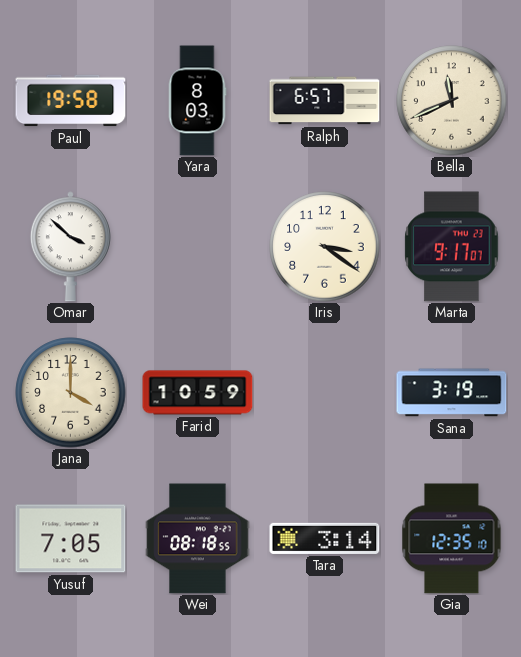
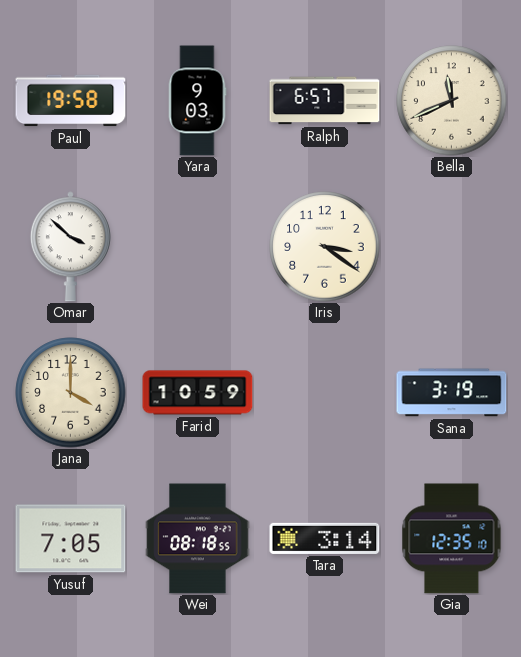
Yara: 8:03 -> 9:03
Marta: 9:17 -> none
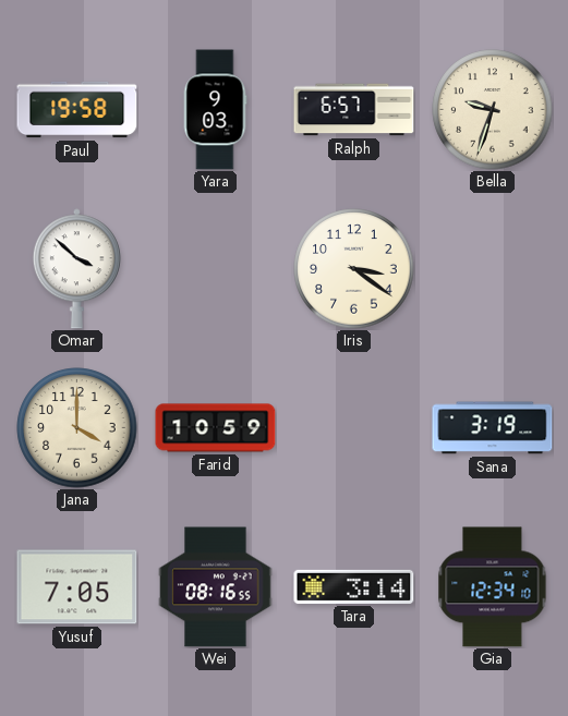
Bella: 11:41 -> 9:33
Wei: 08:18 -> 08:16
Gia: 12:35 -> 12:34
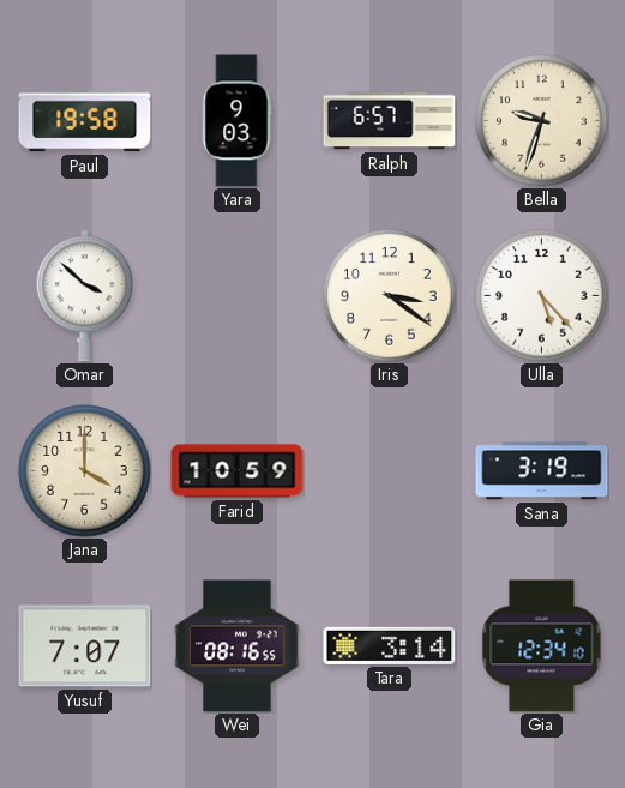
Ulla: none -> 5:23
Yusuf: 7:05 -> 7:07
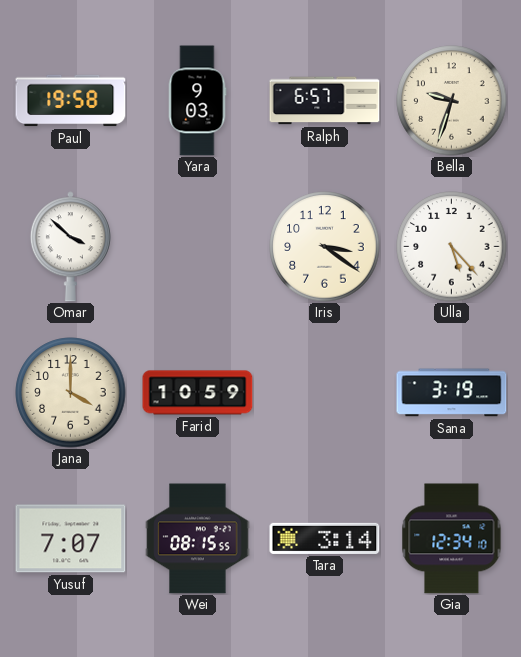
Wei: 08:16 -> 08:15
